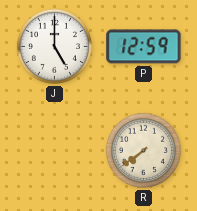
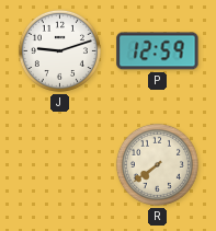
J: 5:00 -> 9:12
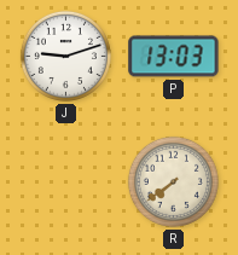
P: 12:59 -> 13:03
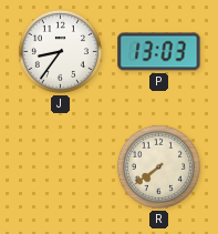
J: 9:12 -> 8:36
